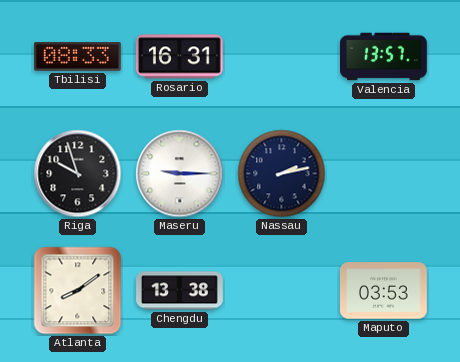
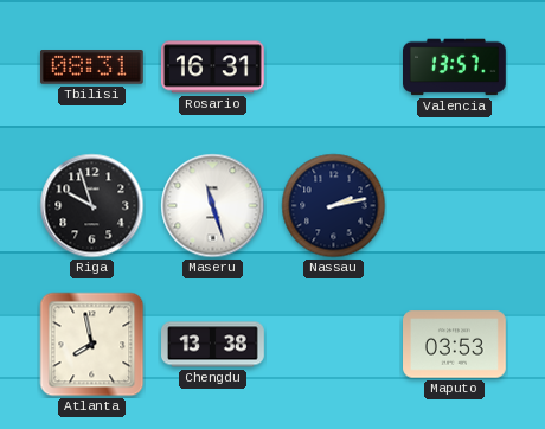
Tbilisi: 08:33 -> 08:31
Maseru: 9:15 -> 11:27
Atlanta: 8:09 -> 7:58
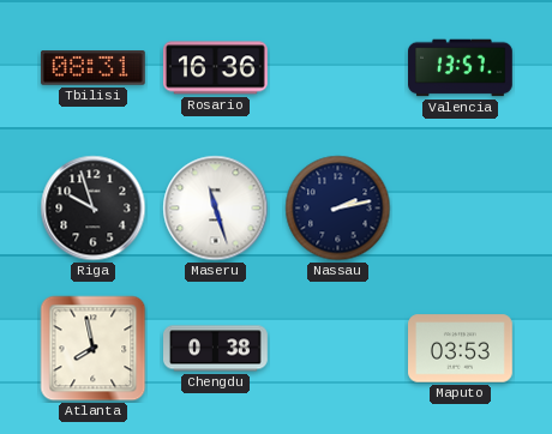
Rosario: 16:31 -> 16:36
Chengdu: 13:38 -> 0:38
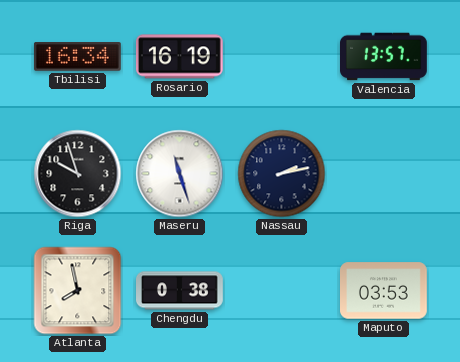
Tbilisi: 08:31 -> 16:34
Rosario: 16:36 -> 16:19
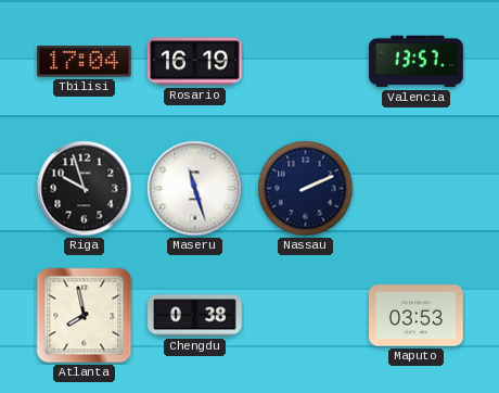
Tbilisi: 16:34 -> 17:04
Nassau: 2:13 -> 2:11
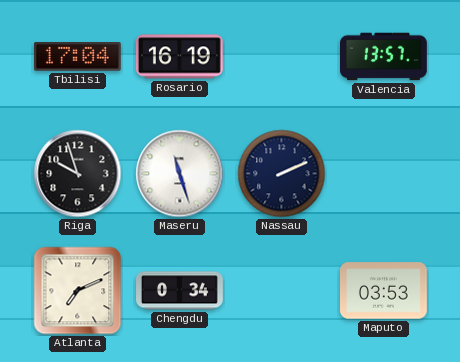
Atlanta: 7:58 -> 7:11
Chengdu: 0:38 -> 0:34
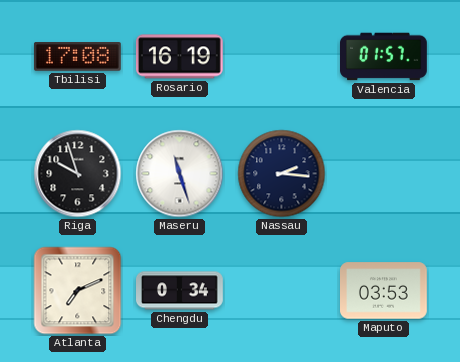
Tbilisi: 17:04 -> 17:08
Valencia: 13:57 -> 01:57
Nassau: 2:11 -> 2:16
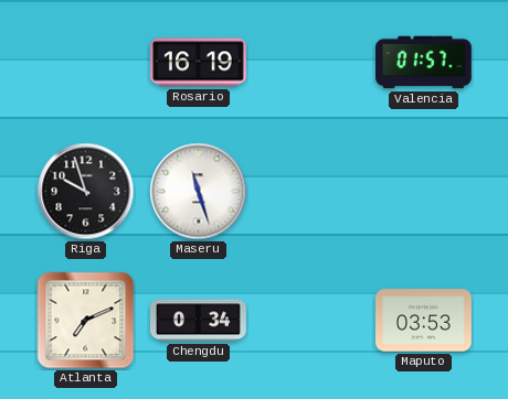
Tbilisi: 17:08 -> none
Nassau: 2:16 -> none
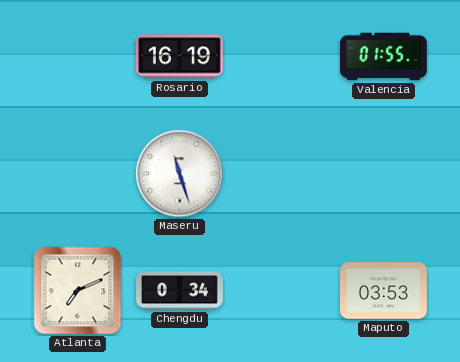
Valencia: 01:57 -> 01:55
Riga: 9:57 -> none
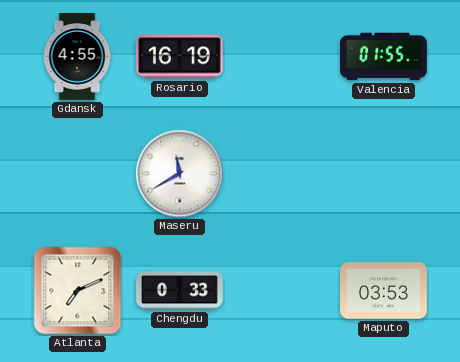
Gdansk: none -> 4:55
Maseru: 11:27 -> 11:40
Chengdu: 0:34 -> 0:33
